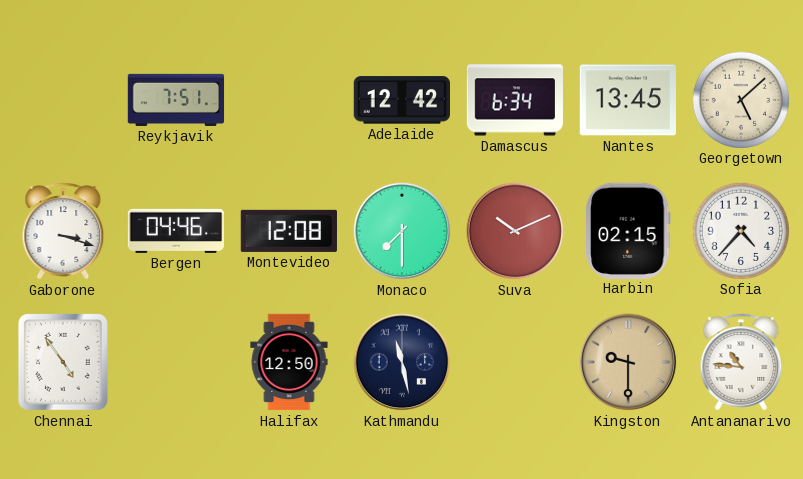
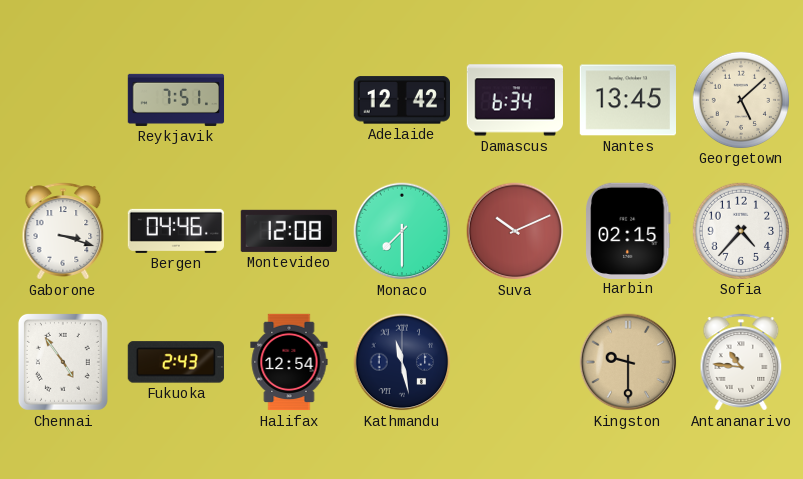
Fukuoka: none -> 2:43
Halifax: 12:50 -> 12:54
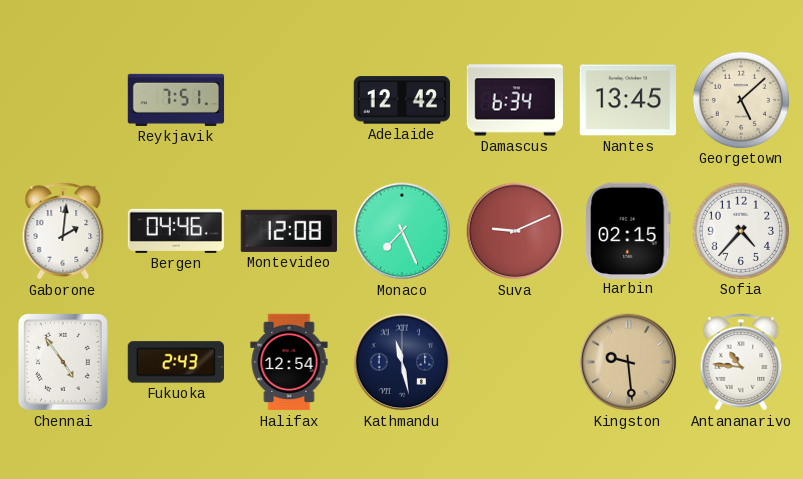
Gaborone: 3:18 -> 2:01
Monaco: 7:30 -> 7:26
Suva: 10:11 -> 9:11
Kingston: 9:30 -> 9:29
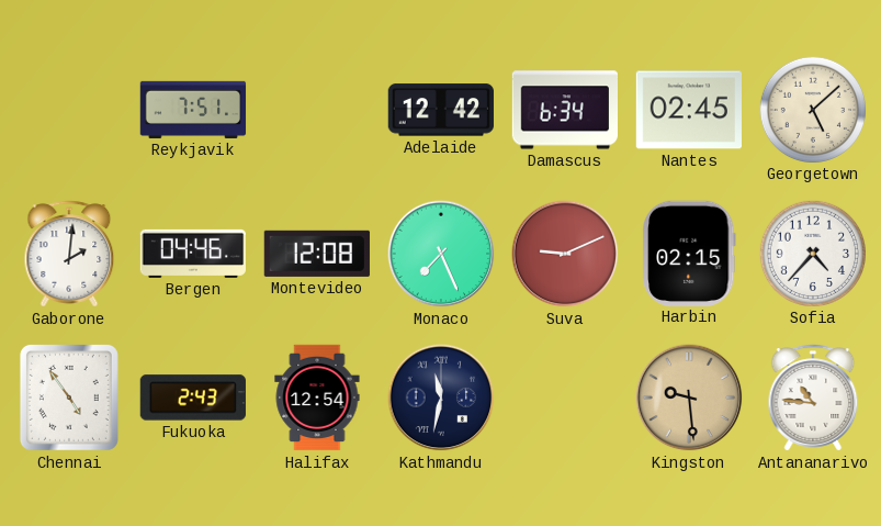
Nantes: 13:45 -> 02:45
Kathmandu: 11:28 -> 11:32
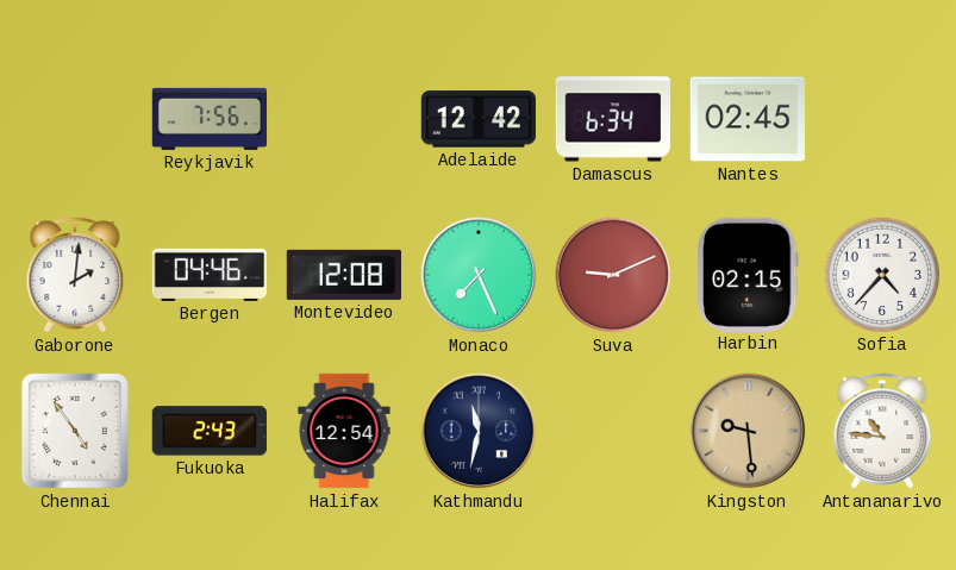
Reykjavik: 7:51 -> 7:56
Georgetown: 5:08 -> none
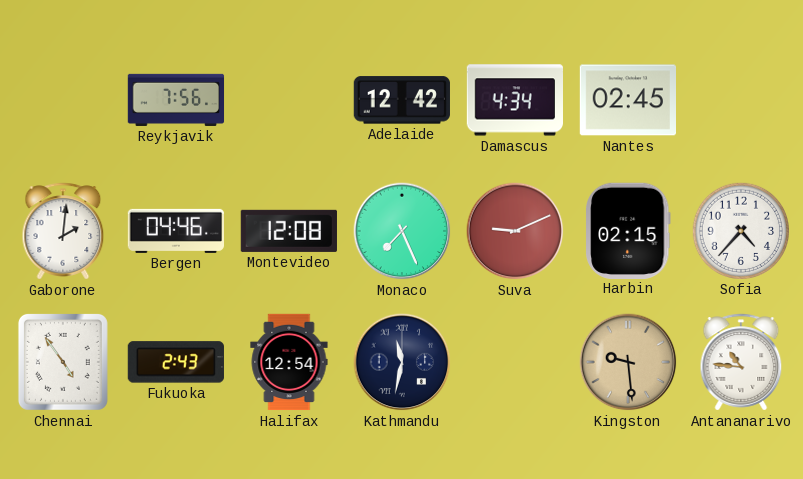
Damascus: 6:34 -> 4:34
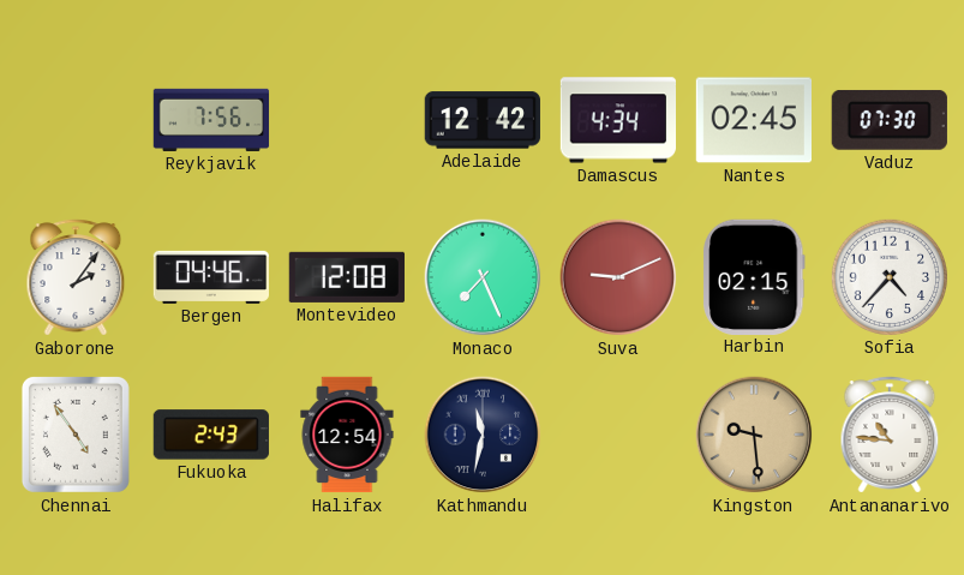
Vaduz: none -> 07:30
Gaborone: 2:01 -> 2:06
